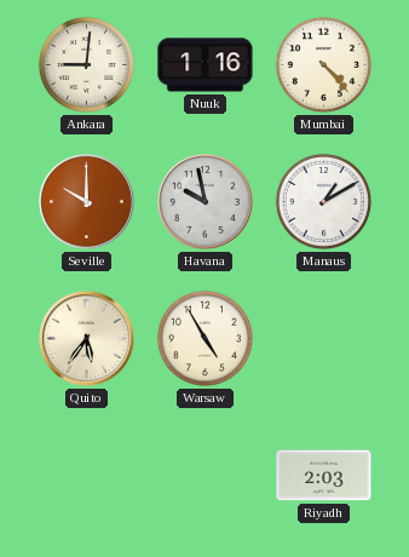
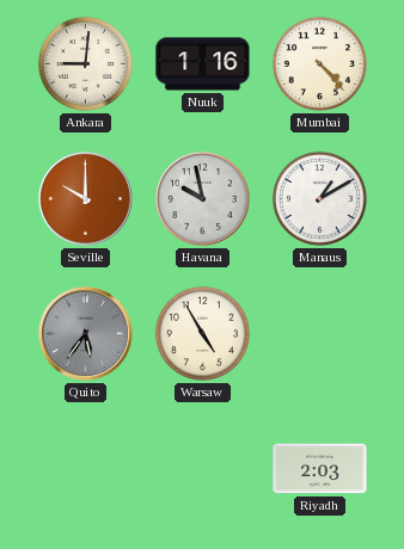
Quito dial: cream -> grey
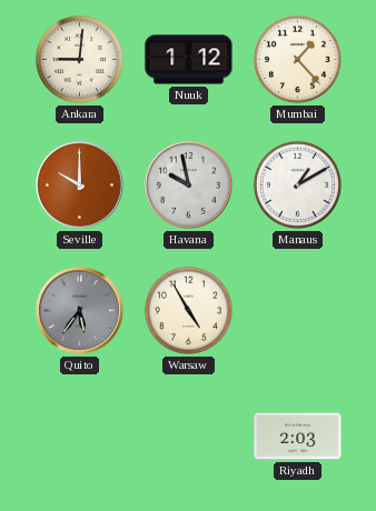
Nuuk: 1:16 -> 1:12
Mumbai: 4:23 -> 1:23
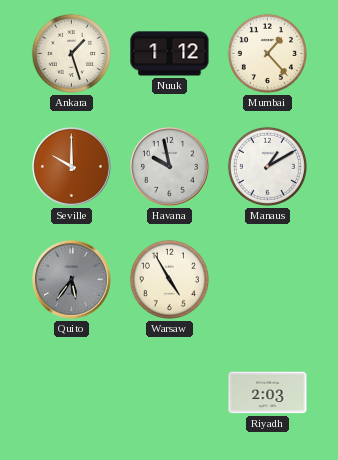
Ankara: 9:01 -> 1:27
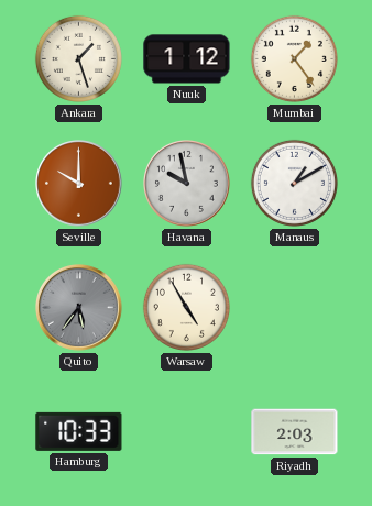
Mumbai: 1:23 -> 1:24
Hamburg: none -> 10:33
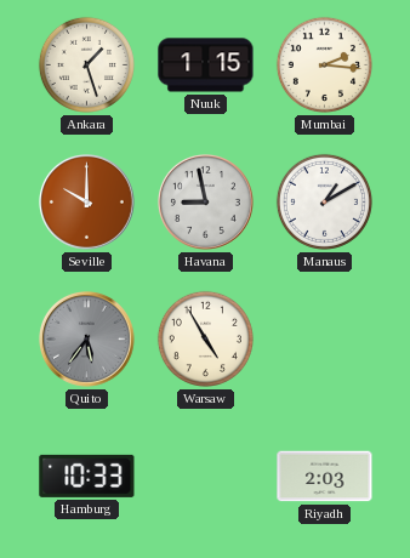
Nuuk: 1:12 -> 1:15
Mumbai: 1:24 -> 2:16
Havana: 9:58 -> 8:58
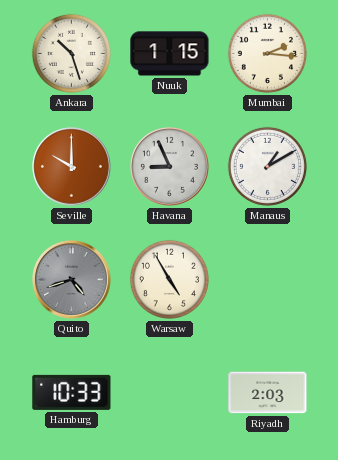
Ankara: 1:27 -> 10:27
Havana: 8:58 -> 8:56
Quito: 5:36 -> 4:42
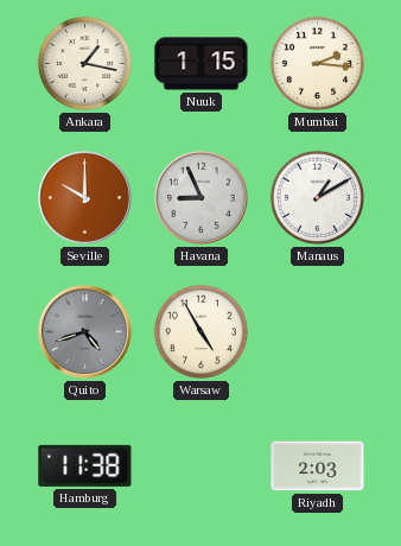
Ankara: 10:27 -> 1:17
Hamburg: 10:33 -> 11:38
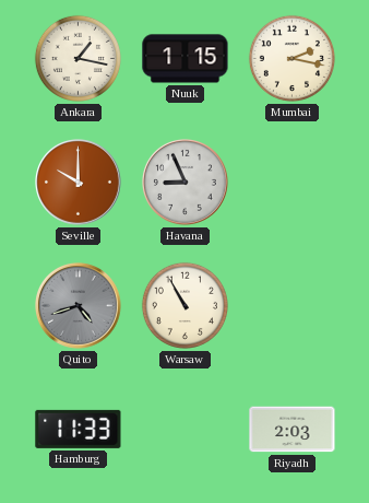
Mumbai: 2:16 -> 2:17
Manaus: 1:10 -> none
Warsaw: 4:55 -> 10:55
Hamburg: 11:38 -> 11:33
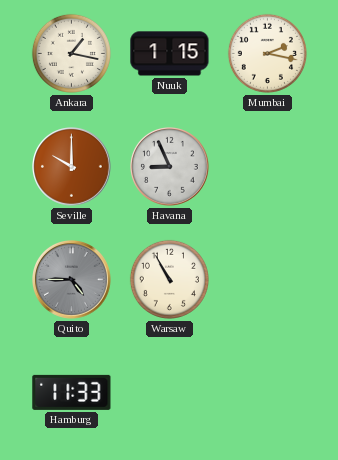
Quito: 4:42 -> 4:45
Riyadh: 2:03 -> none
